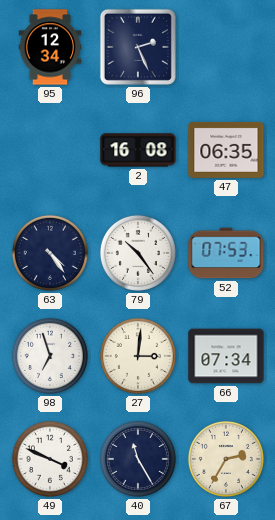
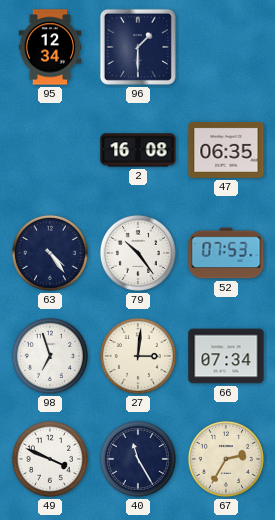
96: 2:26 -> 1:30
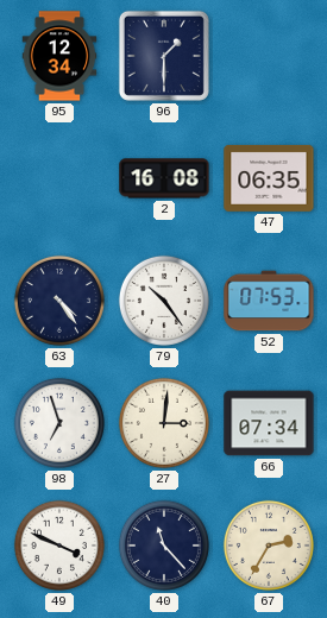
40: 11:25 -> 11:23
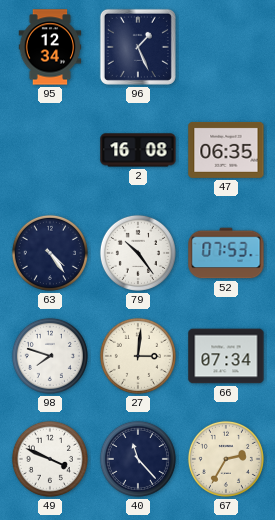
96: 1:30 -> 1:26
98: 6:57 -> 7:48
